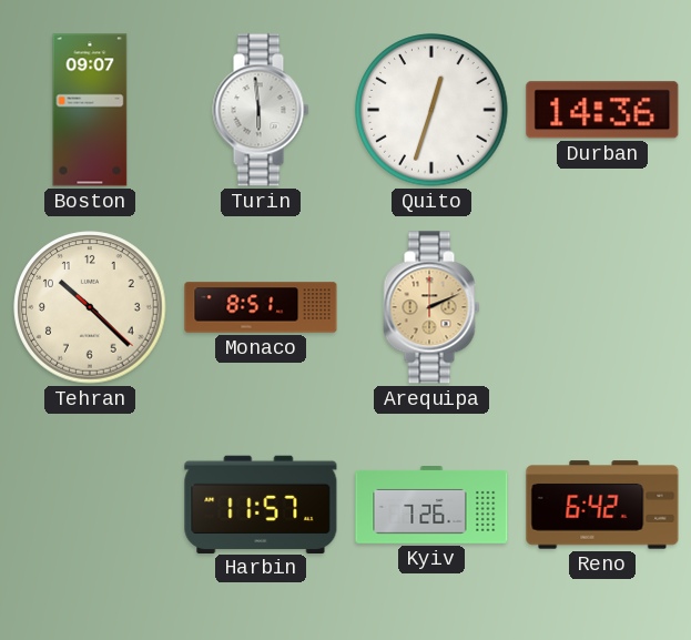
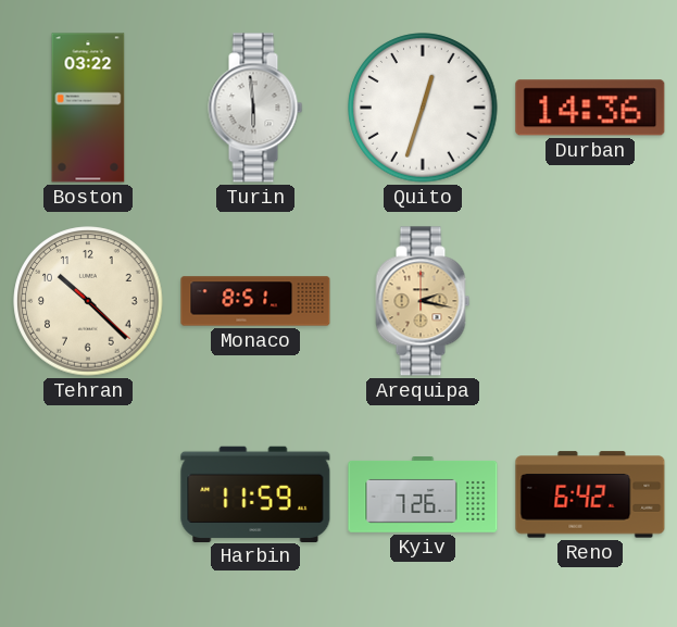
Boston: 09:07 -> 03:22
Arequipa: 2:11 -> 2:17
Harbin: 11:57 -> 11:59
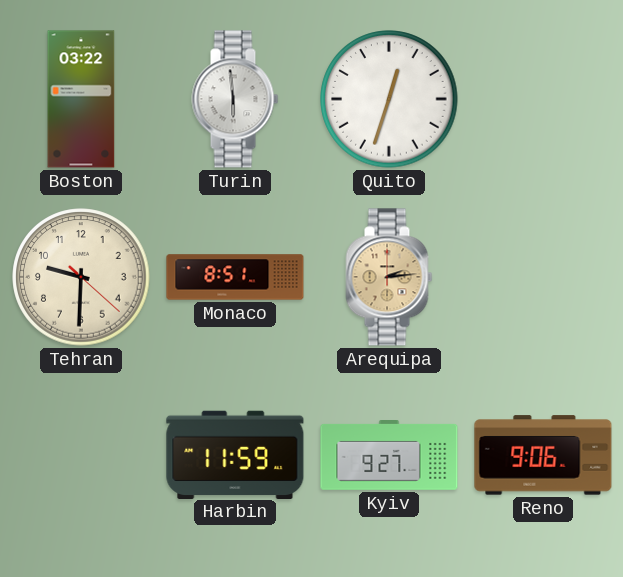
Durban: 14:36 -> none
Tehran: 10:22 -> 9:30
Arequipa: 2:17 -> 2:14
Kyiv: 7:26 -> 9:27
Reno: 6:42 -> 9:06
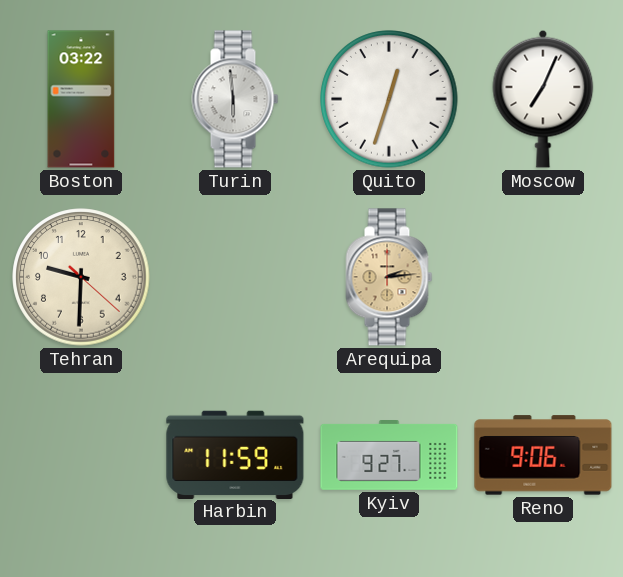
Moscow: none -> 7:04
Monaco: 8:51 -> none
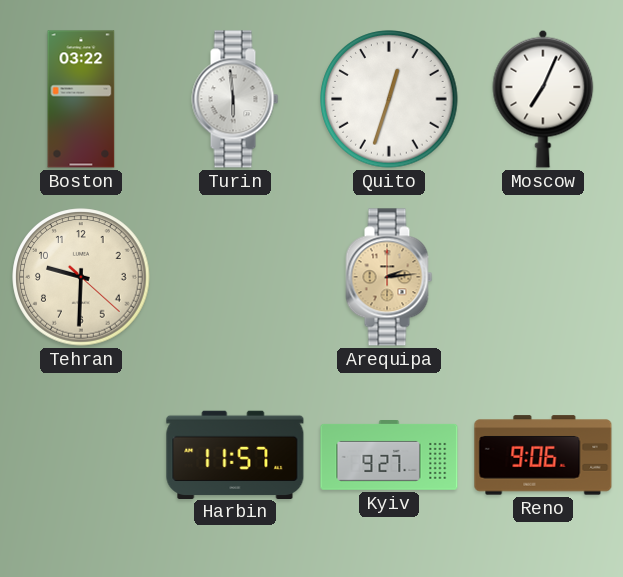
Harbin: 11:59 -> 11:57
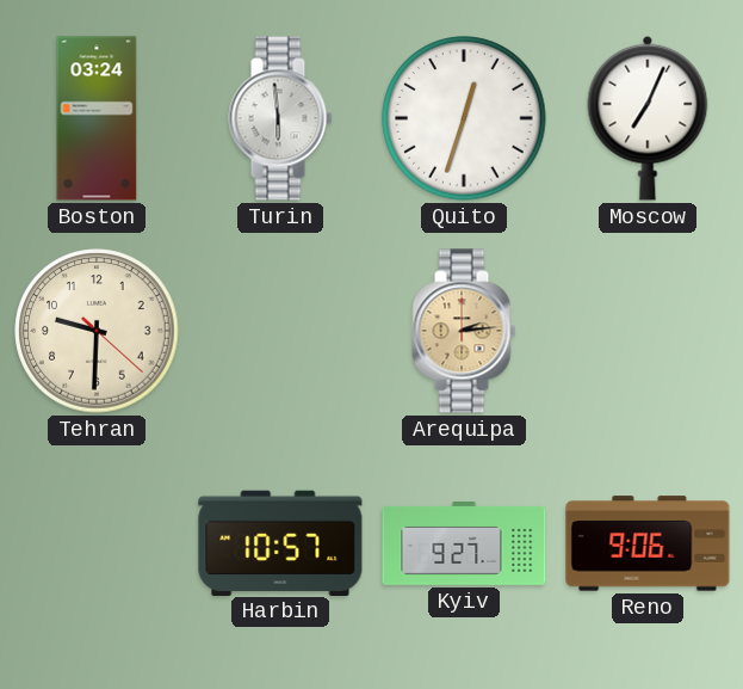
Boston: 03:22 -> 03:24
Harbin: 11:57 -> 10:57
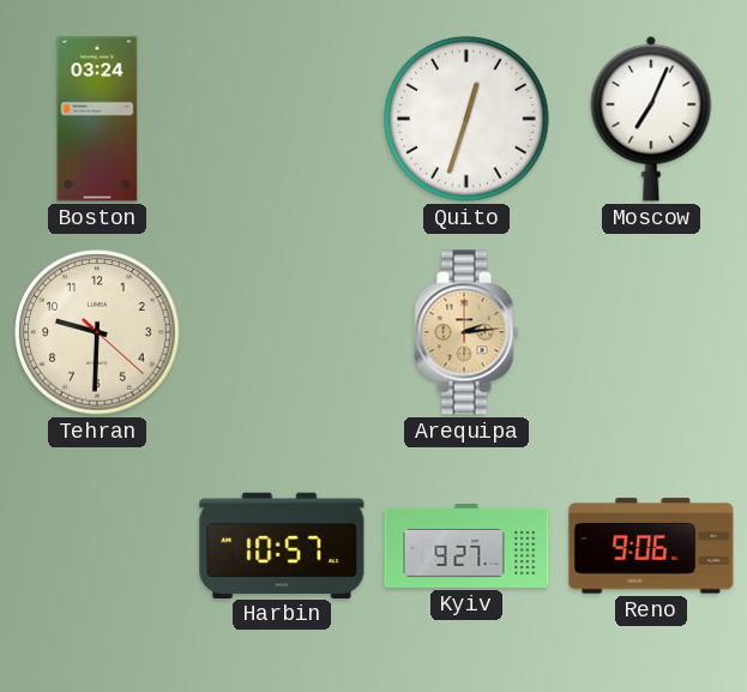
Turin: 5:59 -> none
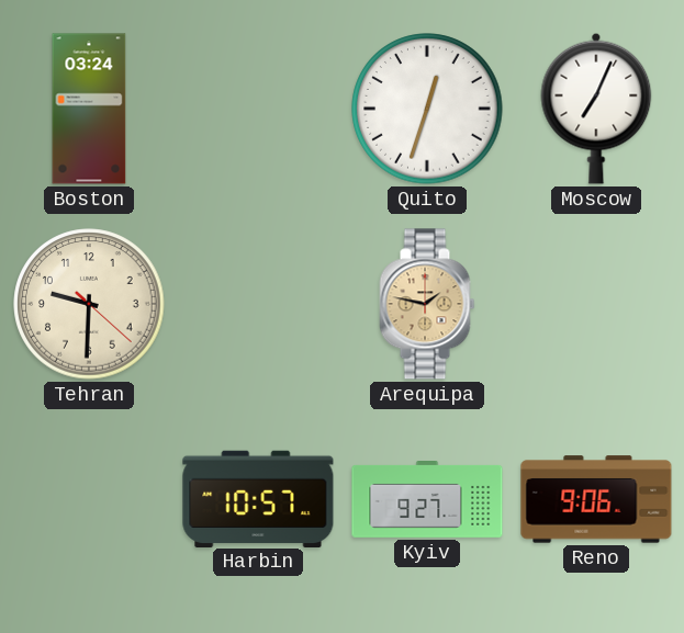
Arequipa: 2:14 -> 1:47
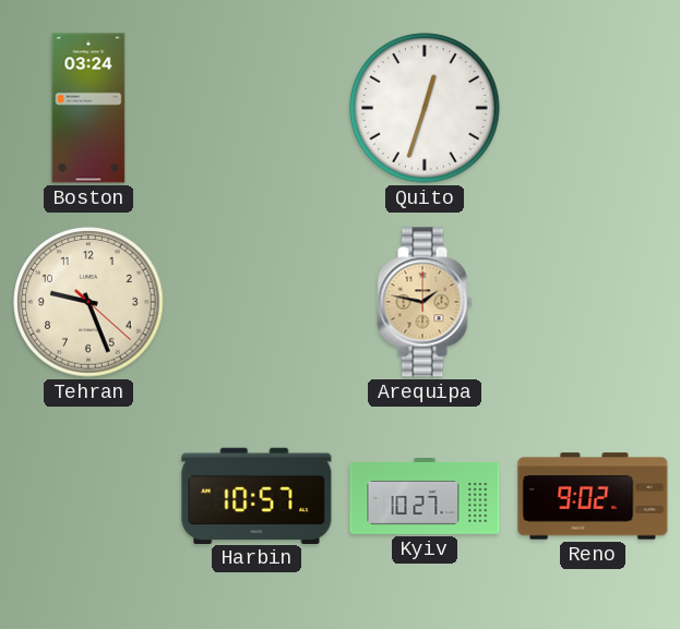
Moscow: 7:04 -> none
Tehran: 9:30 -> 9:26
Kyiv: 9:27 -> 10:27
Reno: 9:06 -> 9:02
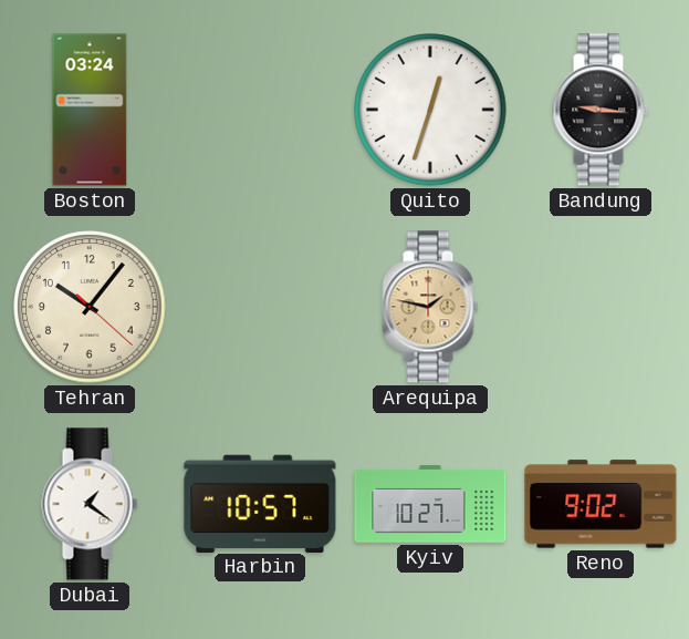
Bandung: none -> 9:16
Tehran: 9:26 -> 10:06
Dubai: none -> 1:21
